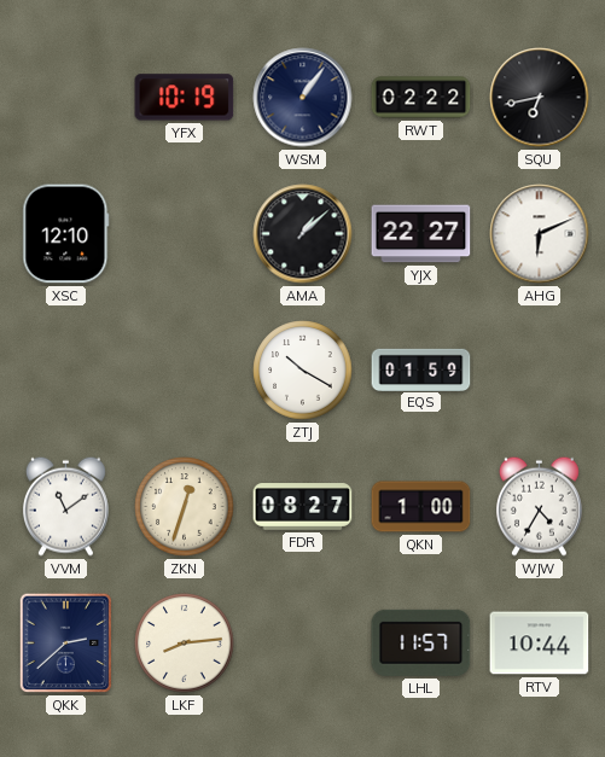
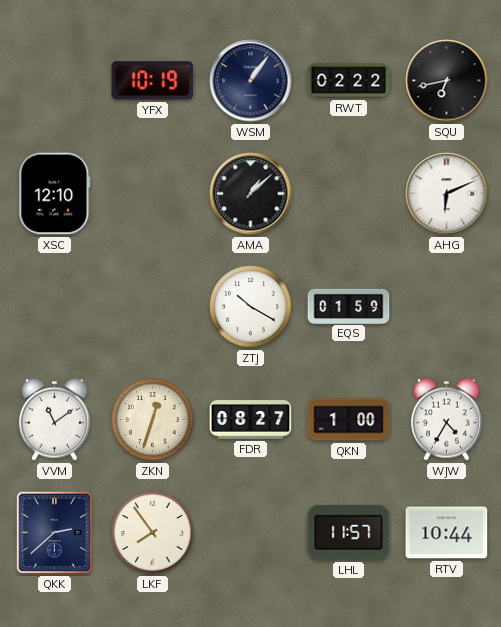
YJX: 22:27 -> none
LKF: 8:14 -> 7:54
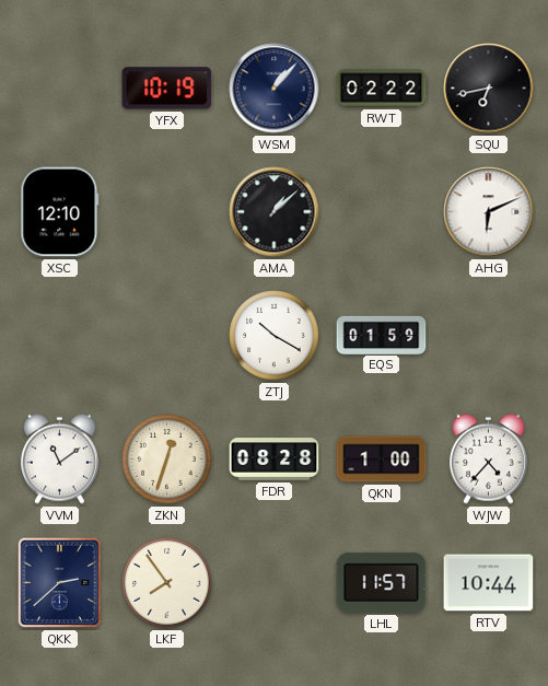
WSM: 1:06 -> 1:07
FDR: 08:27 -> 08:28
WJW: 4:35 -> 4:37
